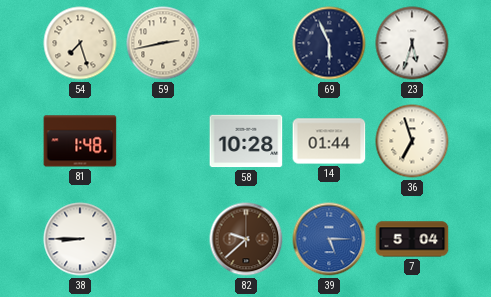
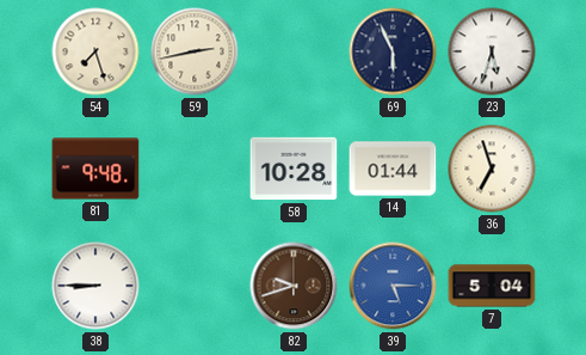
81: 1:48 -> 9:48
82: 9:38 -> 9:42
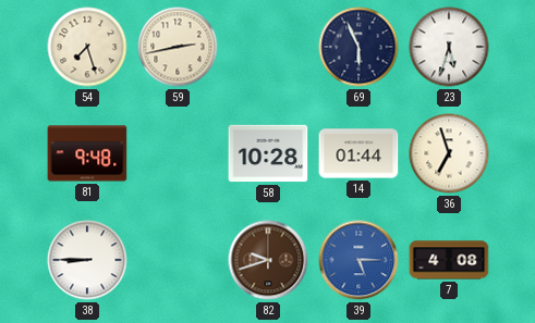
7: 5:04 -> 4:08
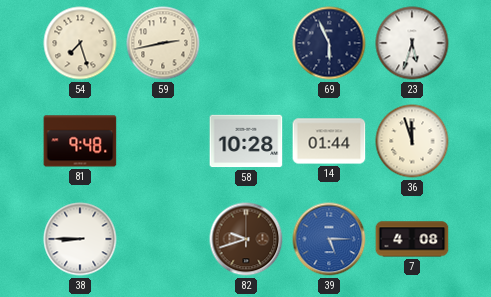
36: 6:57 -> 11:57
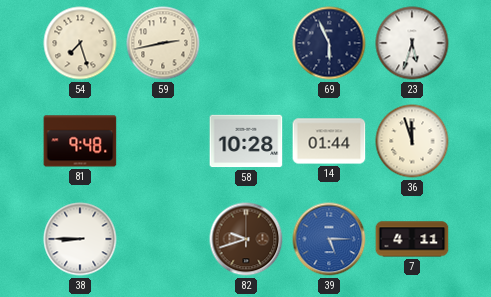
7: 4:08 -> 4:11
